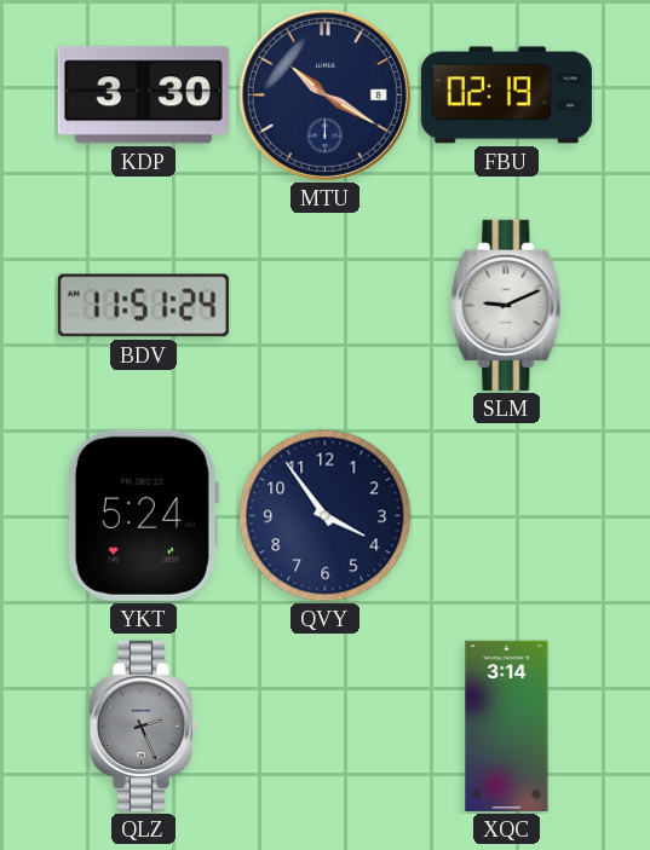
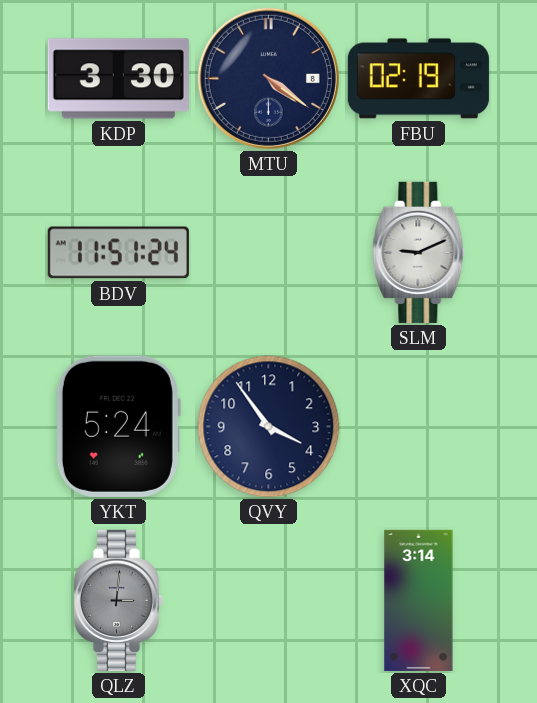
MTU: 10:20 -> 4:21
QLZ: 2:26 -> 3:01
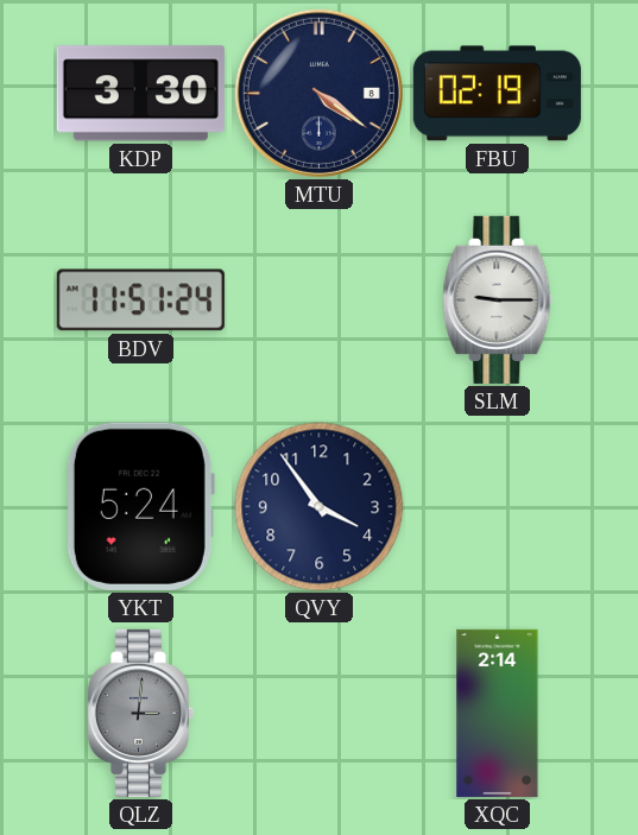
SLM: 9:11 -> 9:15
XQC: 3:14 -> 2:14
